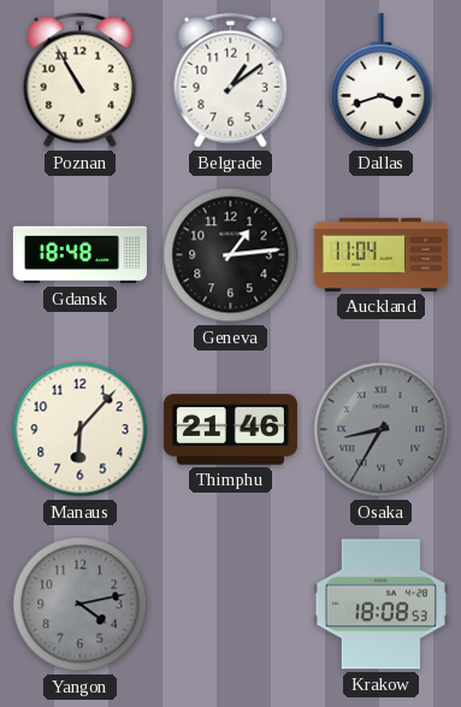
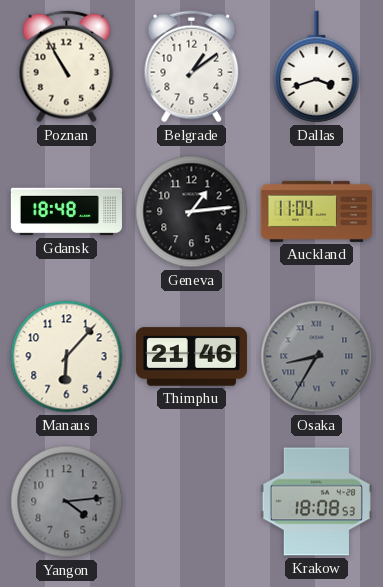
Yangon: 4:13 -> 4:14
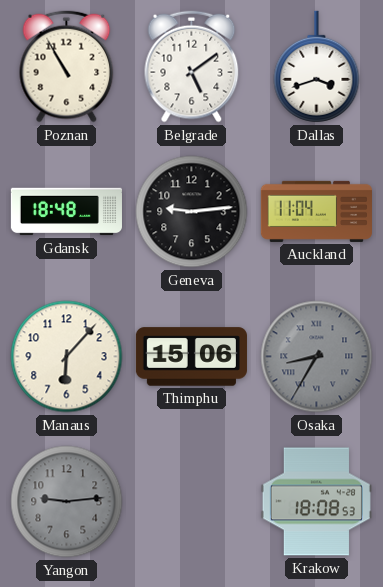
Belgrade: 1:09 -> 5:09
Geneva: 1:14 -> 9:14
Thimphu: 21:46 -> 15:06
Yangon: 4:14 -> 9:14
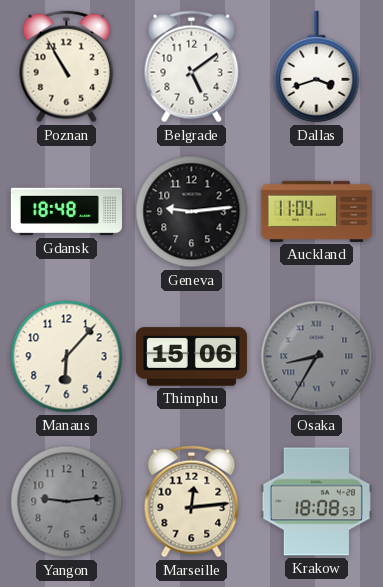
Marseille: none -> 12:14
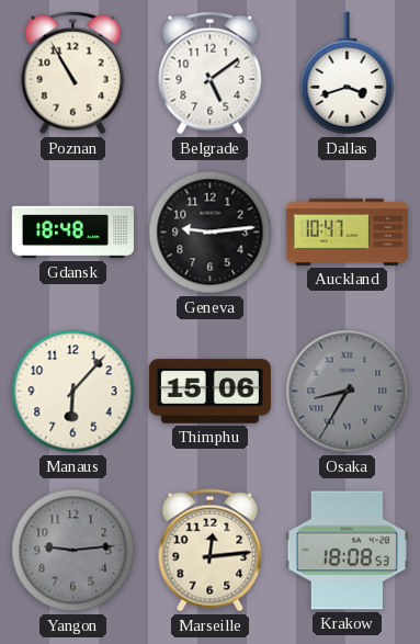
Auckland: 11:04 -> 10:47
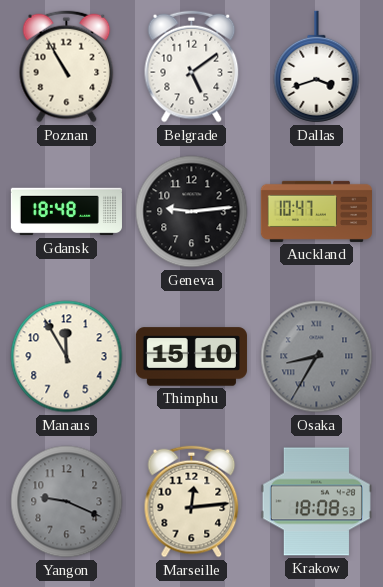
Manaus: 6:07 -> 11:55
Thimphu: 15:06 -> 15:10
Yangon: 9:14 -> 9:19
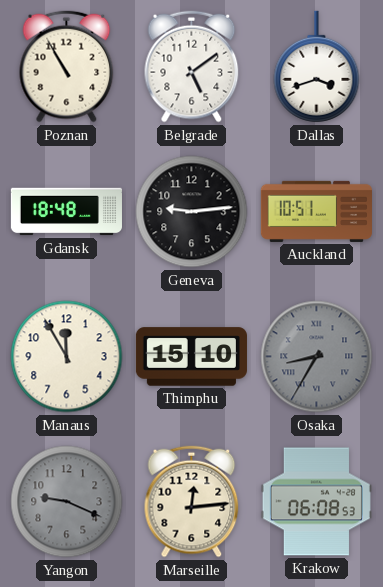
Auckland: 10:47 -> 10:51
Krakow: 18:08 -> 06:08
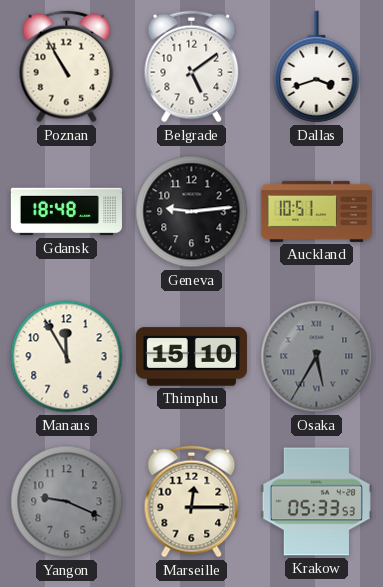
Osaka: 8:35 -> 5:35
Marseille: 12:14 -> 12:15
Krakow: 06:08 -> 05:33
